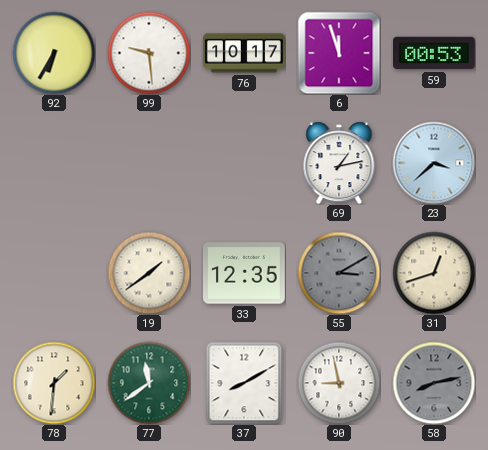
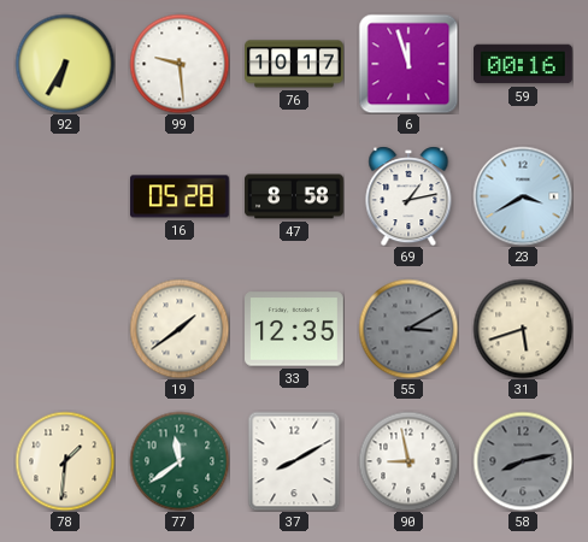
59: 00:53 -> 00:16
16: none -> 05:28
47: none -> 8:58
23: 3:38 -> 3:40
31: 12:42 -> 5:42
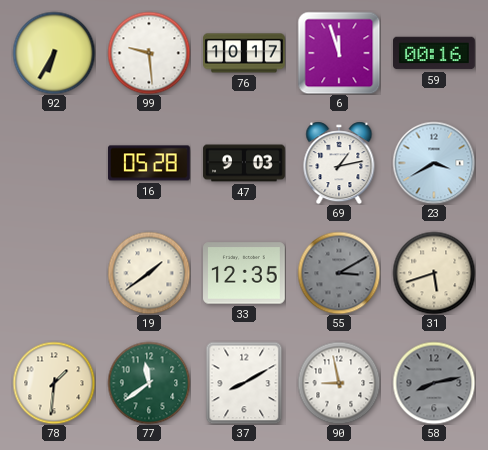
47: 8:58 -> 9:03
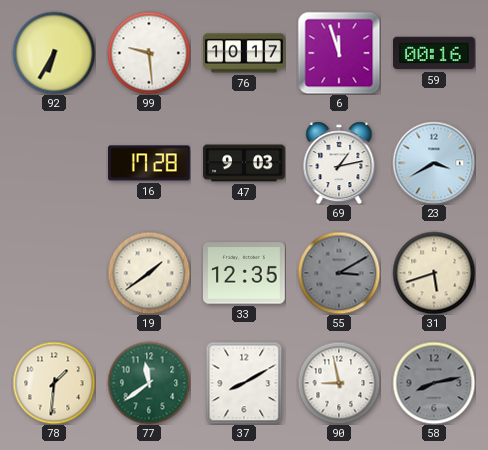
16: 05:28 -> 17:28
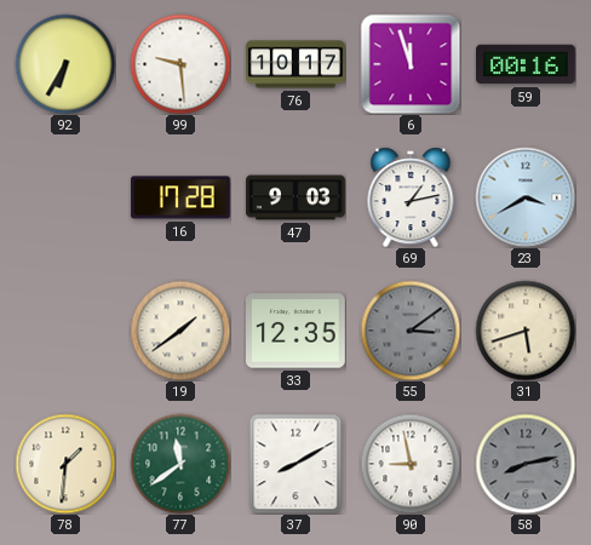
55: 3:10 -> 3:09
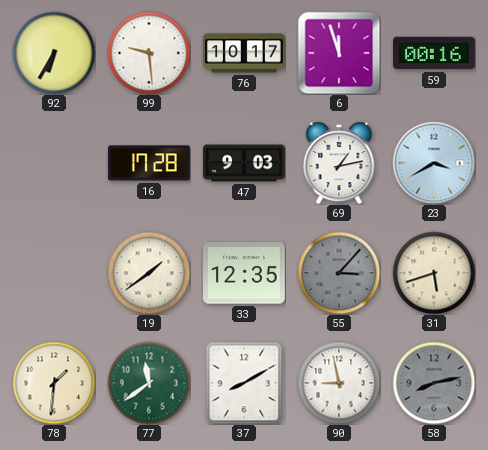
55: 3:09 -> 3:07
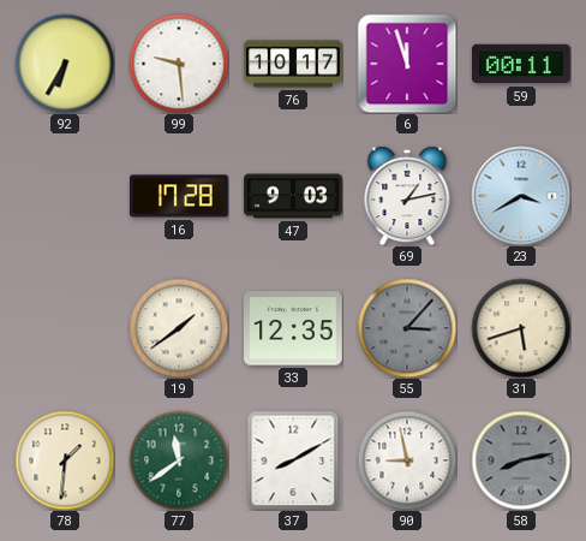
59: 00:16 -> 00:11
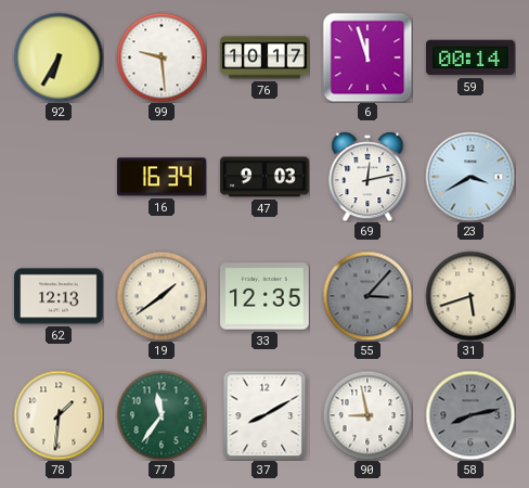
59: 00:11 -> 00:14
16: 17:28 -> 16:34
69: 1:13 -> 12:13
62: none -> 12:13
77: 11:39 -> 11:36
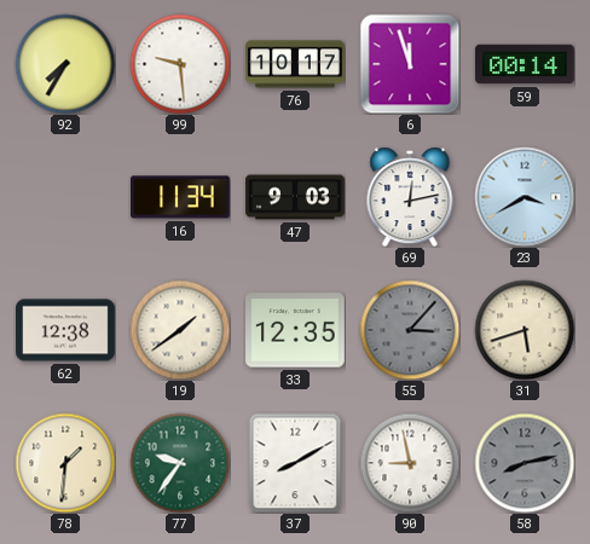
92: 6:35 -> 7:35
16: 16:34 -> 11:34
62: 12:13 -> 12:38
77: 11:36 -> 9:36
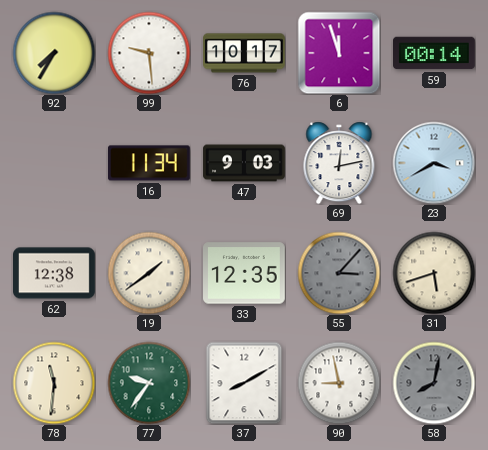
78: 1:31 -> 11:31
58: 8:13 -> 8:02
